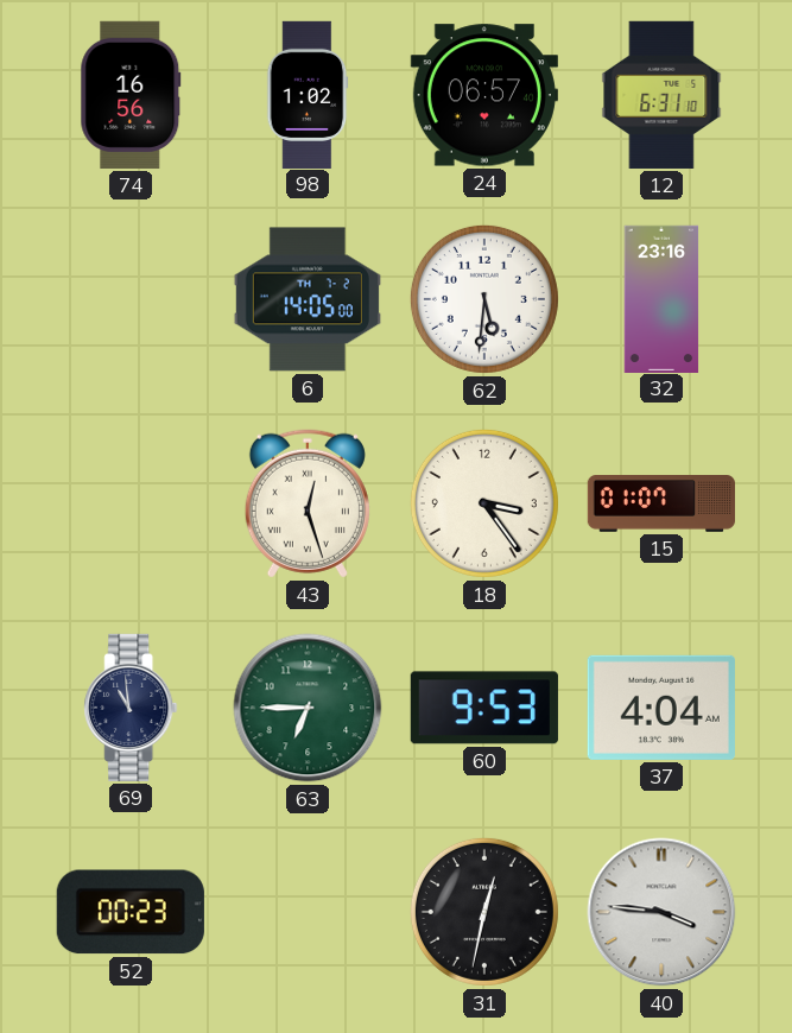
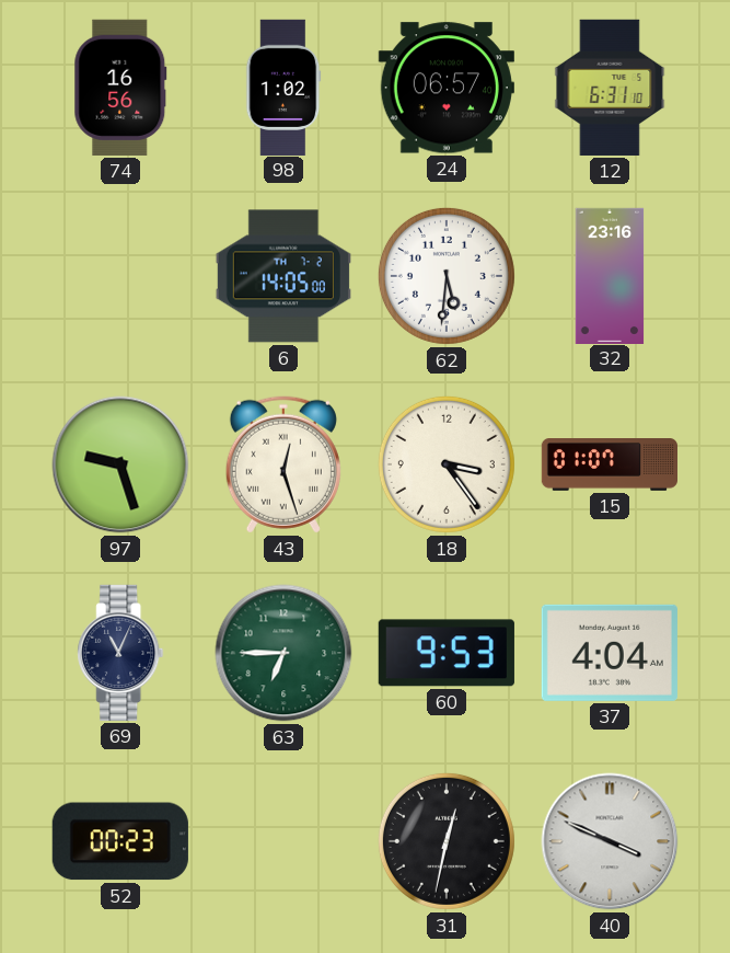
97: none -> 9:27
69: 10:59 -> 11:04
40: 3:46 -> 3:49
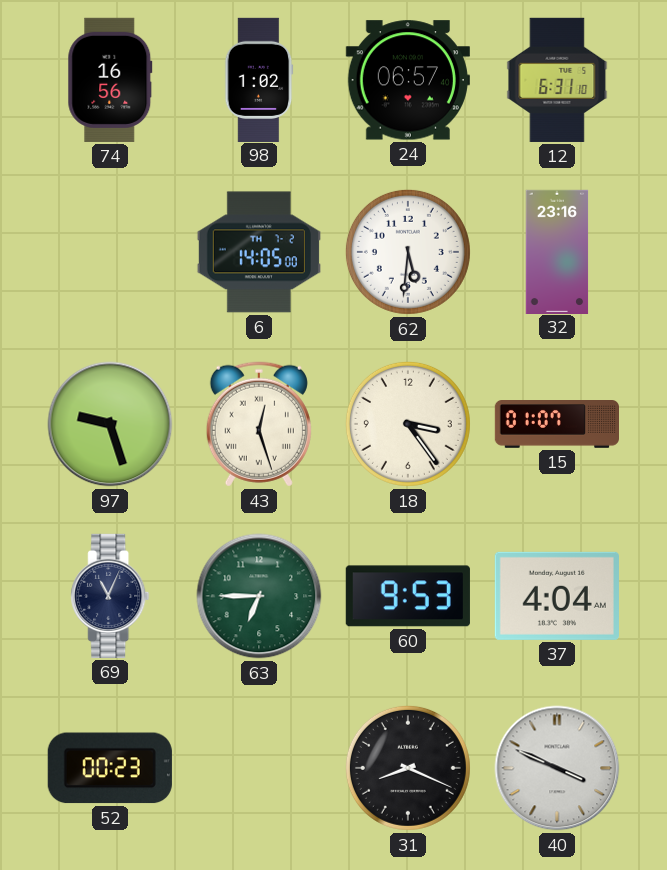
31: 12:32 -> 8:19
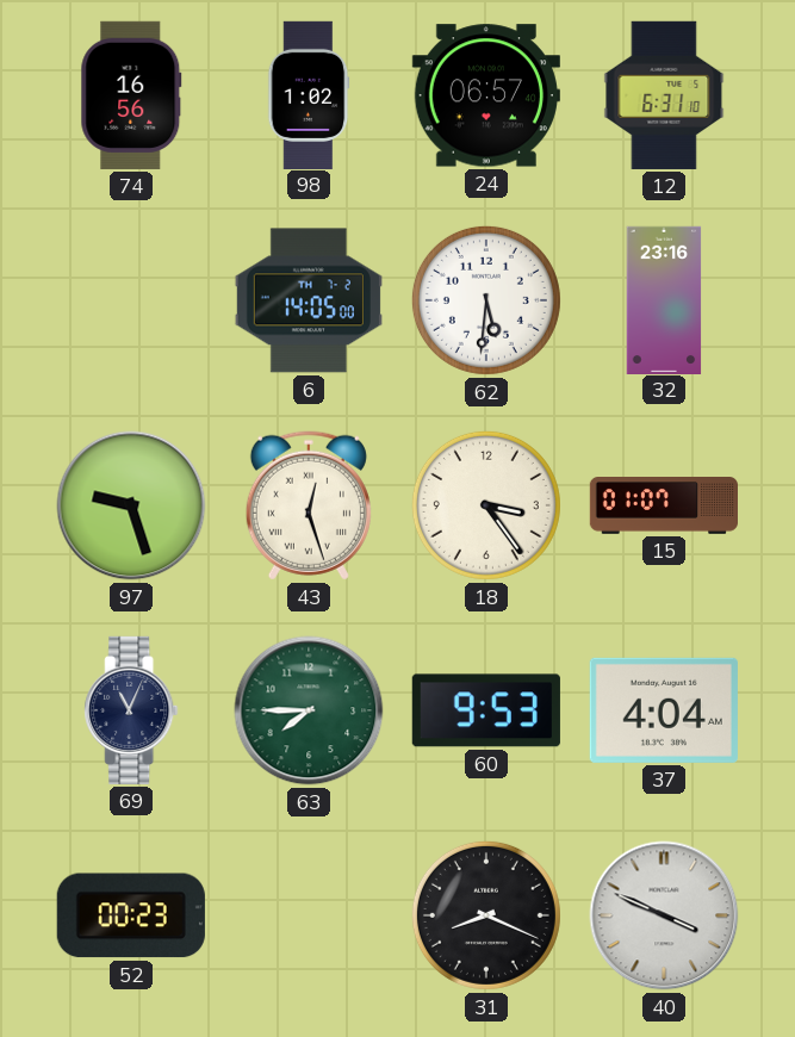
63: 6:45 -> 7:45
